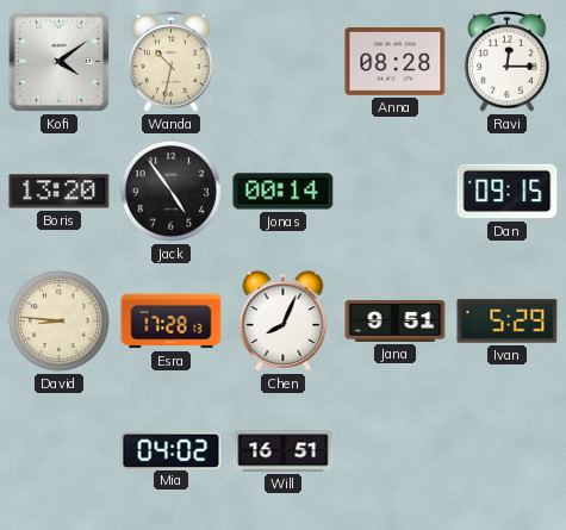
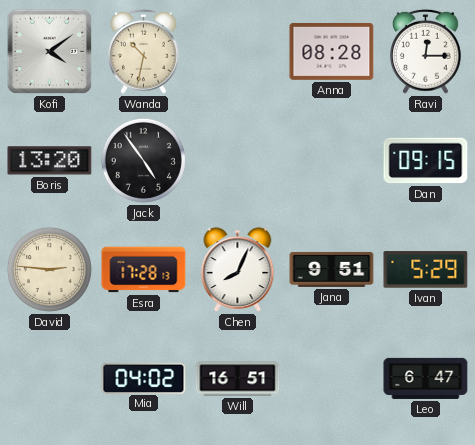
Jonas: 00:14 -> none
David: 8:46 -> 2:46
Leo: none -> 6:47
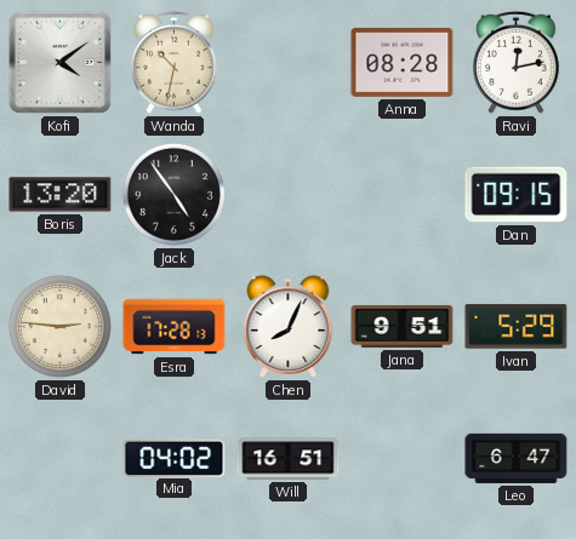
Ravi: 12:15 -> 12:13
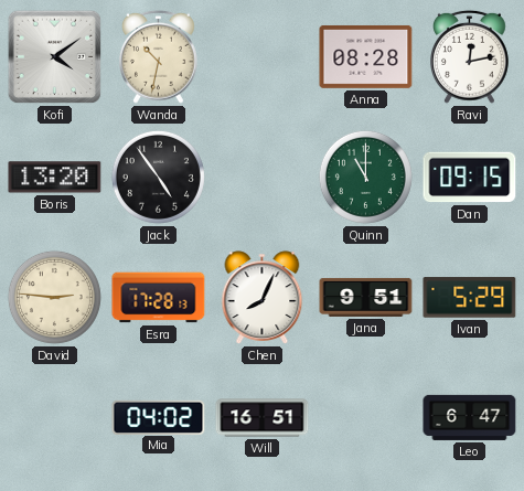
Quinn: none -> 11:00
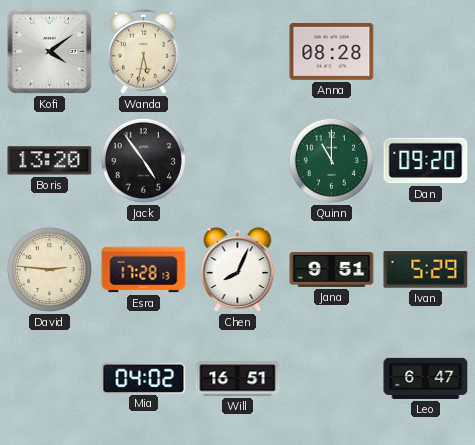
Wanda: 10:32 -> 5:32
Ravi: 12:13 -> none
Dan: 09:15 -> 09:20
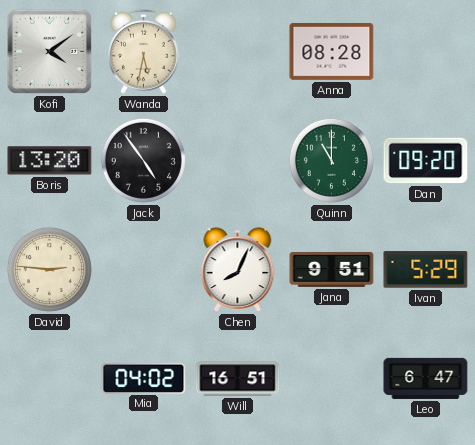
Esra: 17:28 -> none
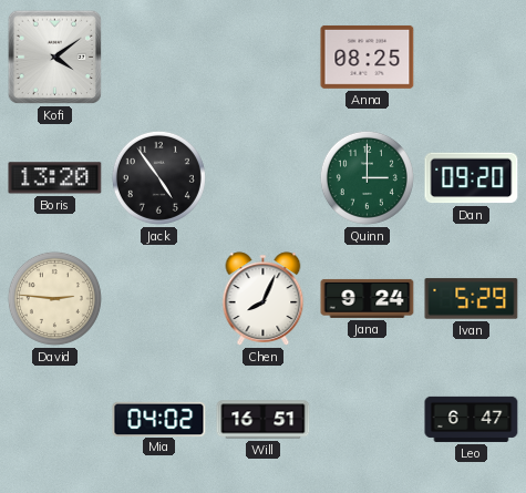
Wanda: 5:32 -> none
Anna: 08:28 -> 08:25
Quinn: 11:00 -> 3:00
Jana: 9:51 -> 9:24
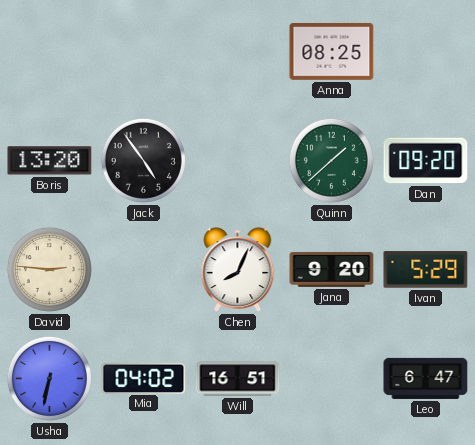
Kofi: 4:09 -> none
Quinn: 3:00 -> 1:38
Jana: 9:24 -> 9:20
Usha: none -> 6:32
